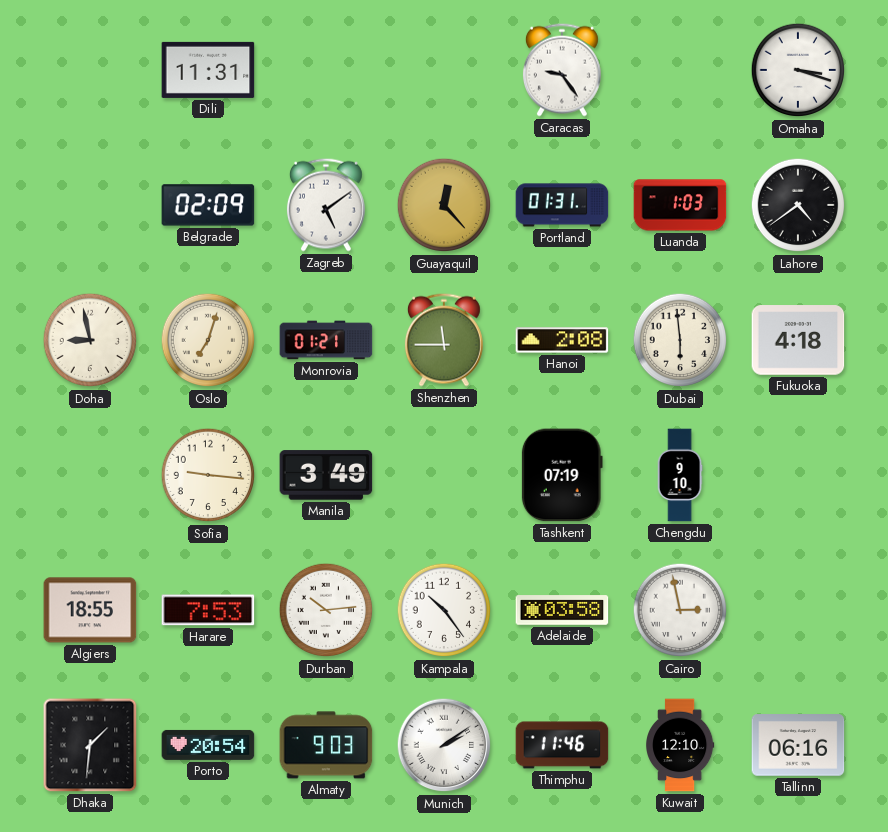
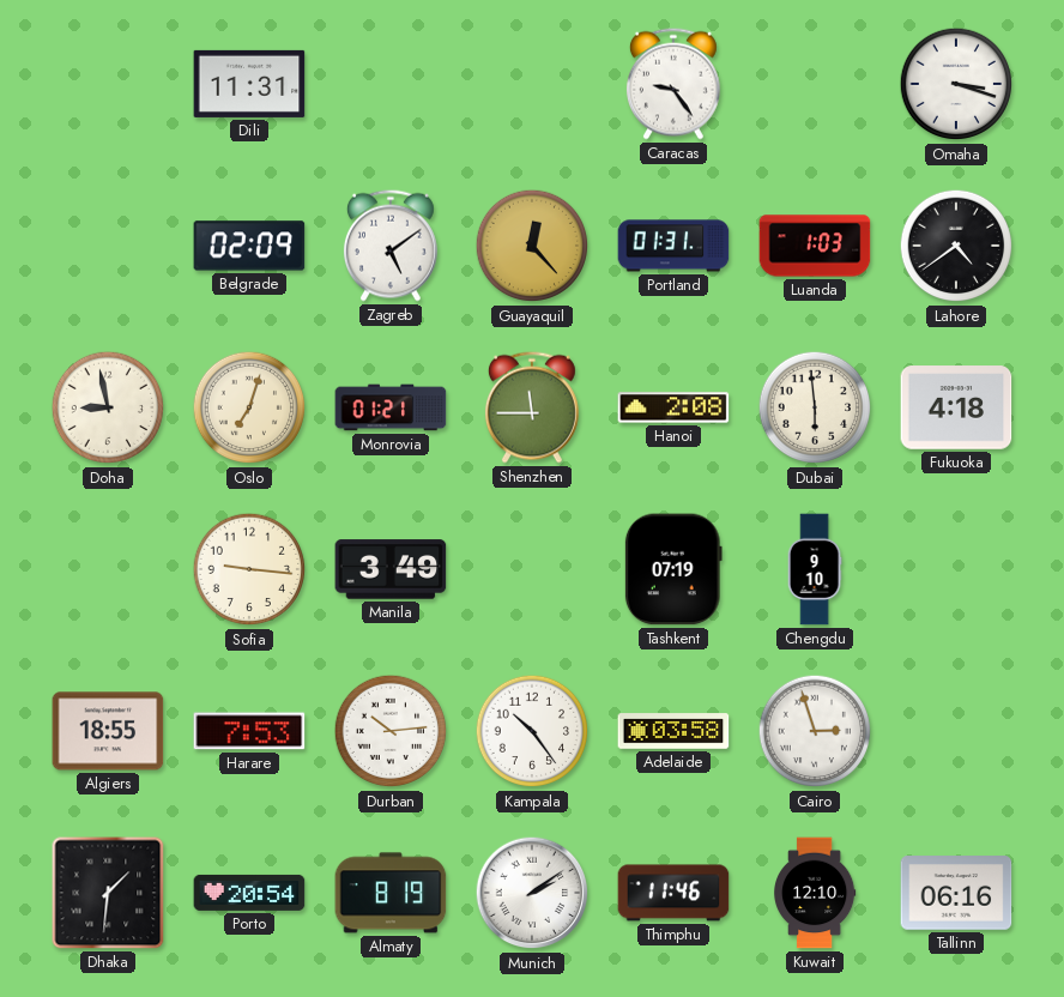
Cairo: 2:58 -> 2:57
Almaty: 9:03 -> 8:19
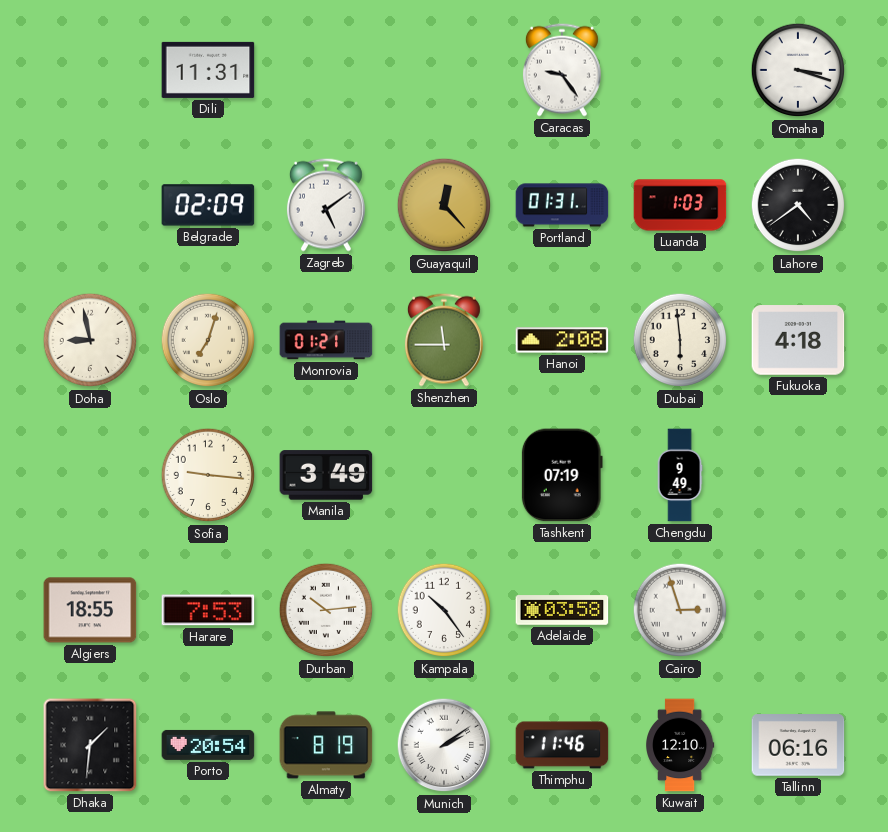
Chengdu: 9:10 -> 9:49
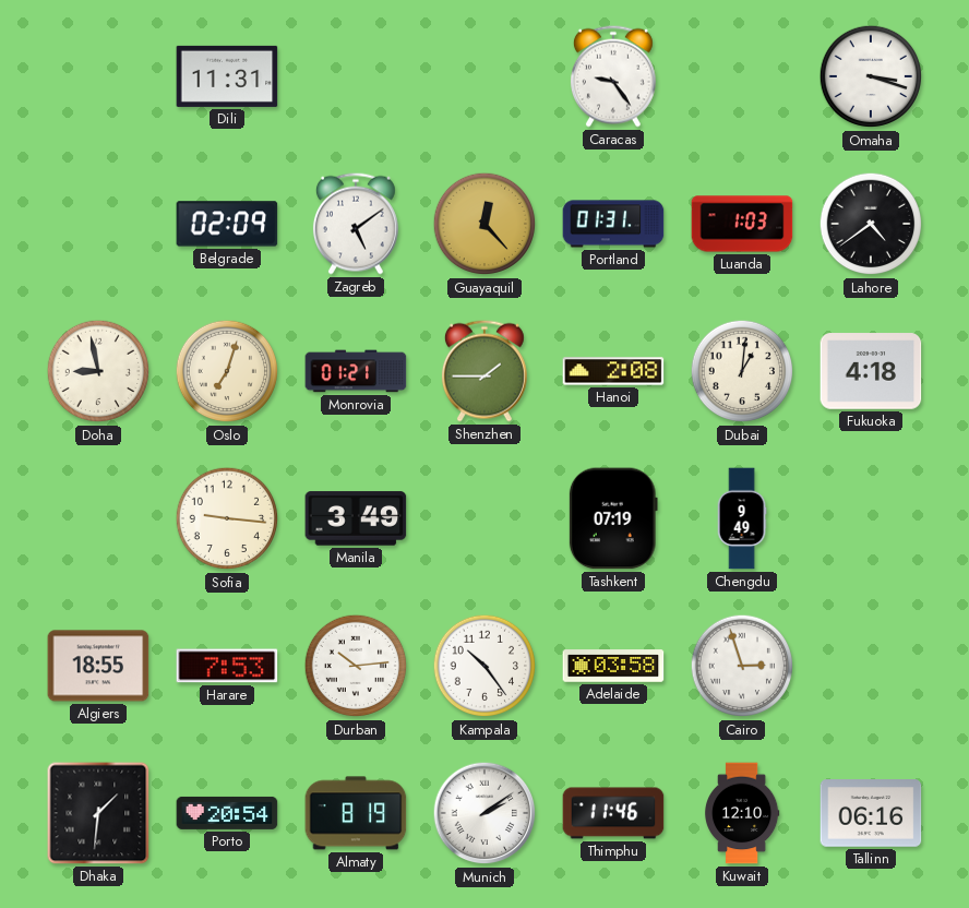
Shenzhen: 11:45 -> 1:45
Dubai: 5:59 -> 1:01
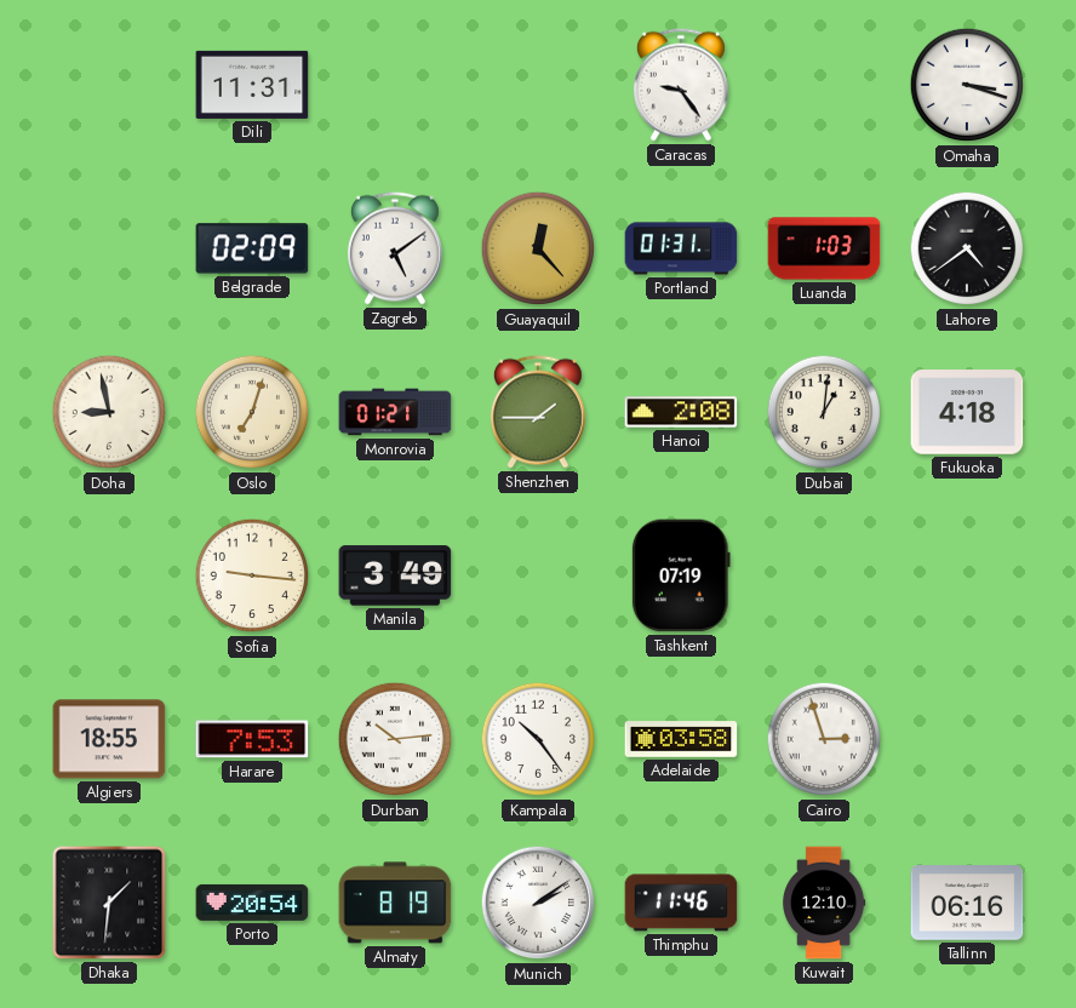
Chengdu: 9:49 -> none
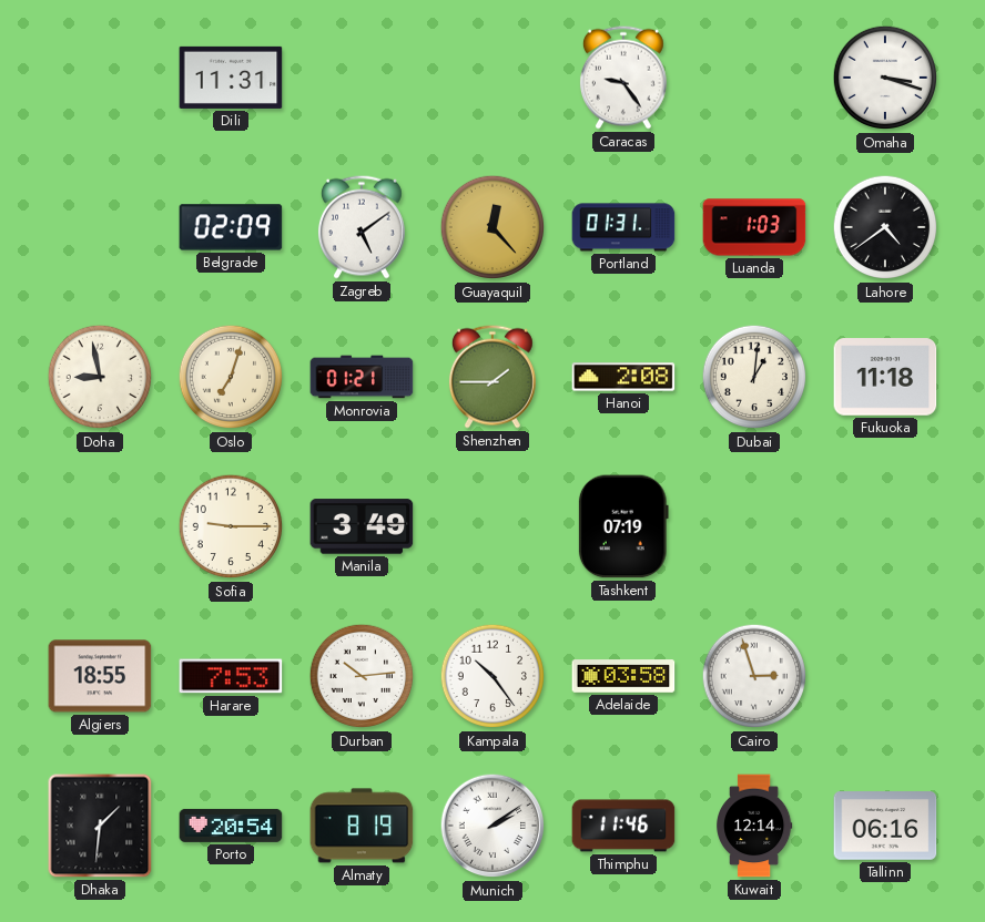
Fukuoka: 4:18 -> 11:18
Sofia: 9:16 -> 9:15
Kuwait: 12:10 -> 12:14
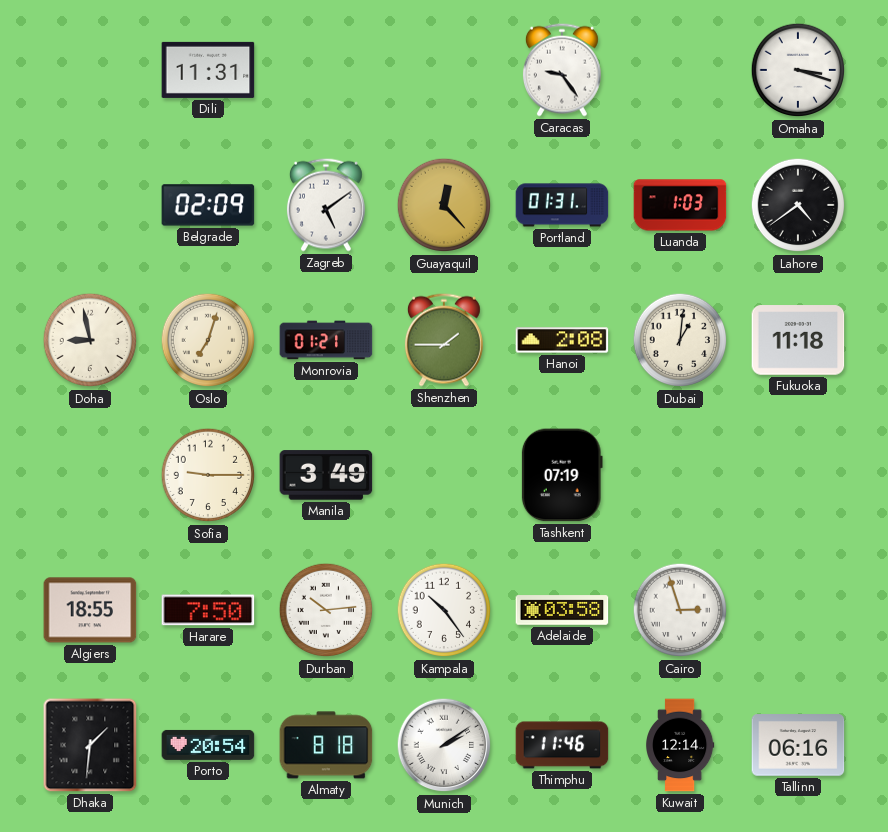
Harare: 7:53 -> 7:50
Almaty: 8:19 -> 8:18
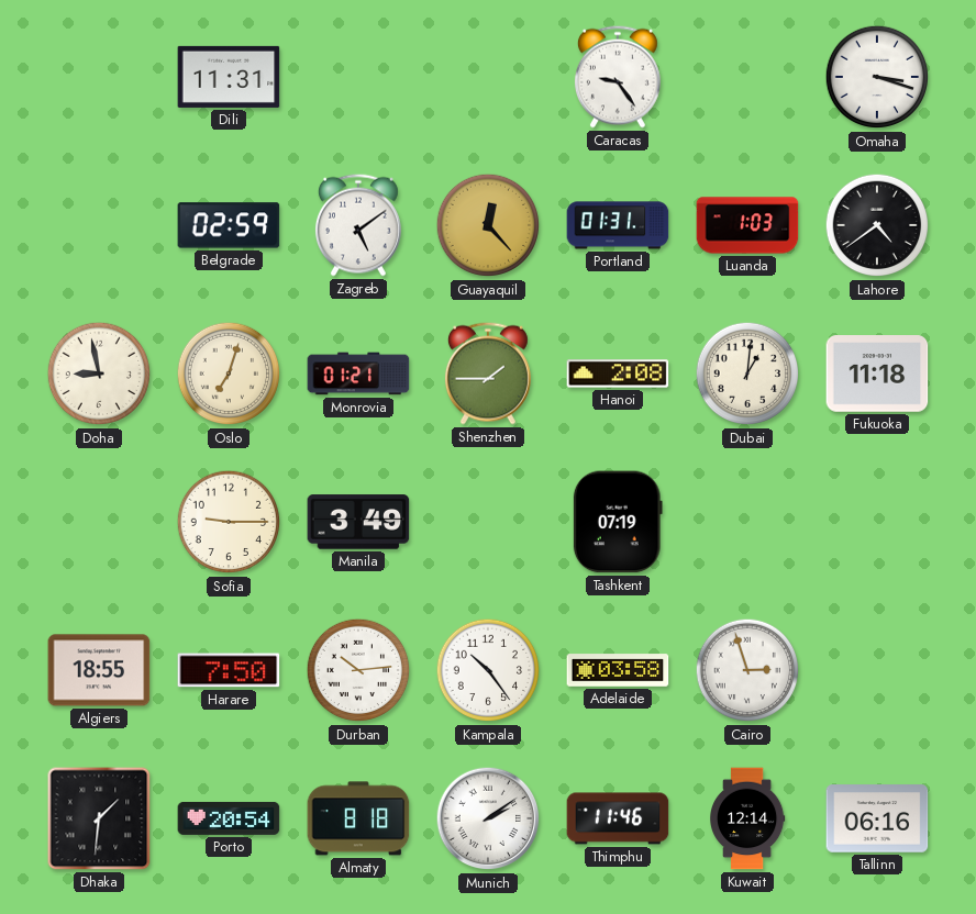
Belgrade: 02:09 -> 02:59
